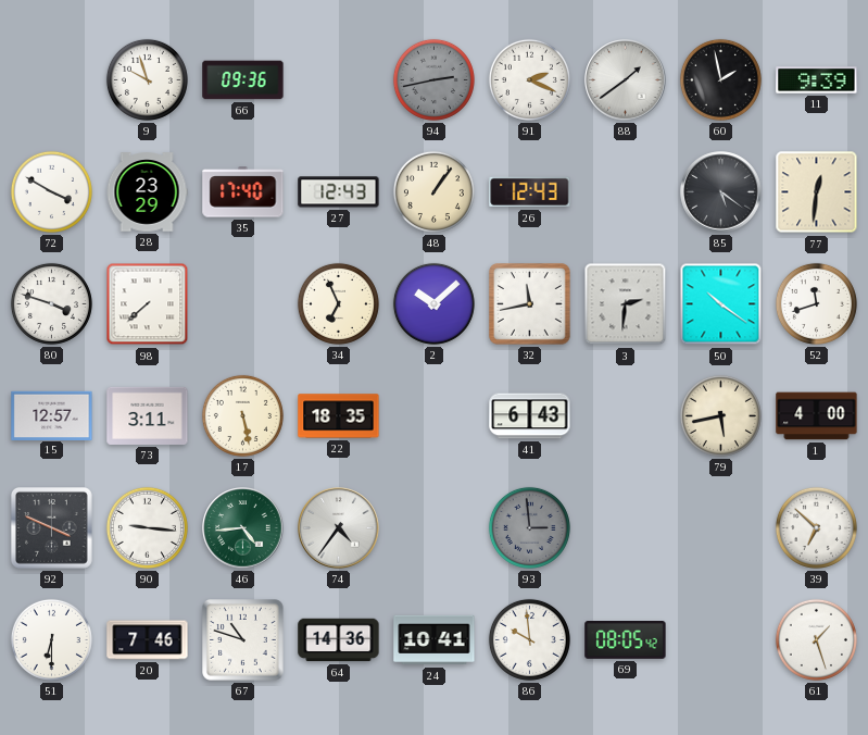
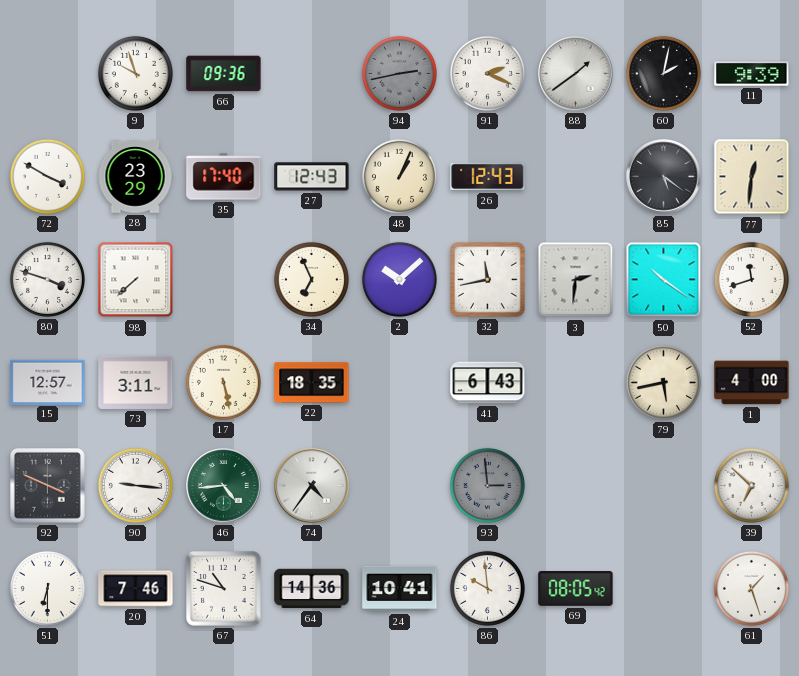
60: 1:58 -> 2:02
48: 1:06 -> 1:04
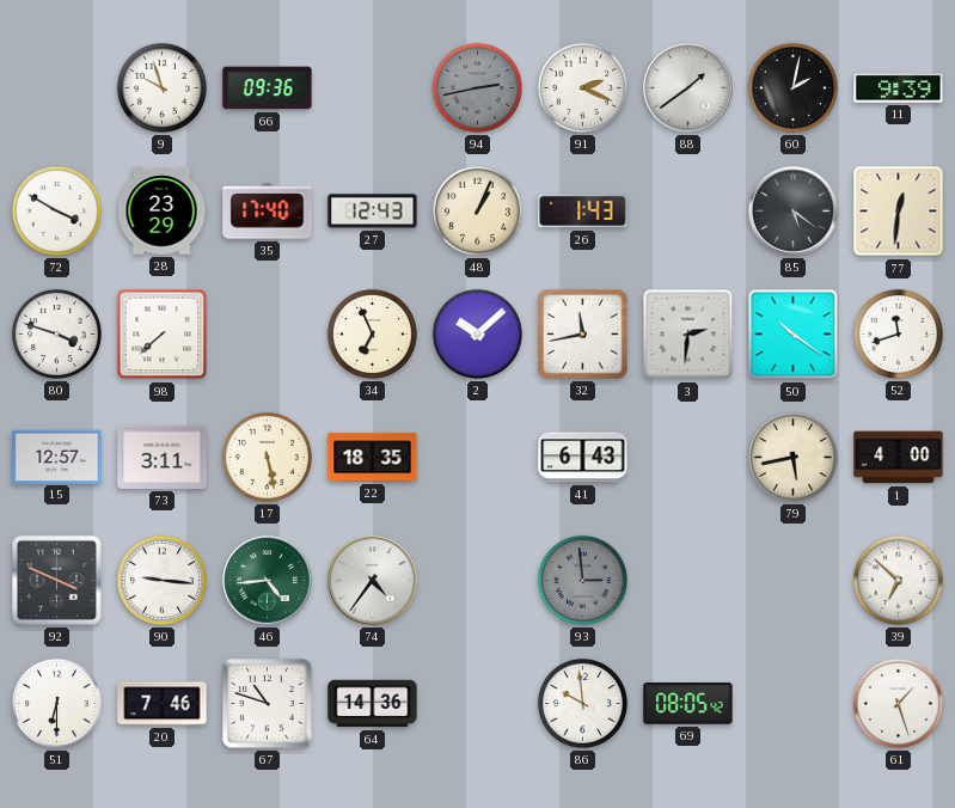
26: 12:43 -> 1:43
24: 10:41 -> none
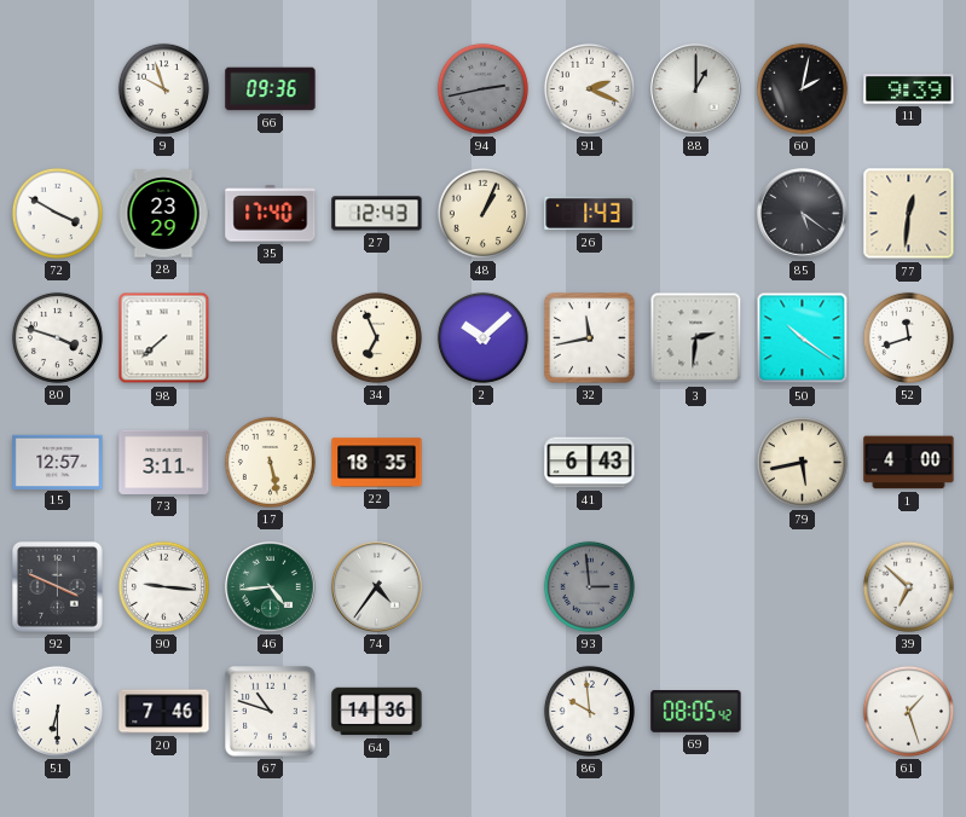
88: 1:39 -> 1:00
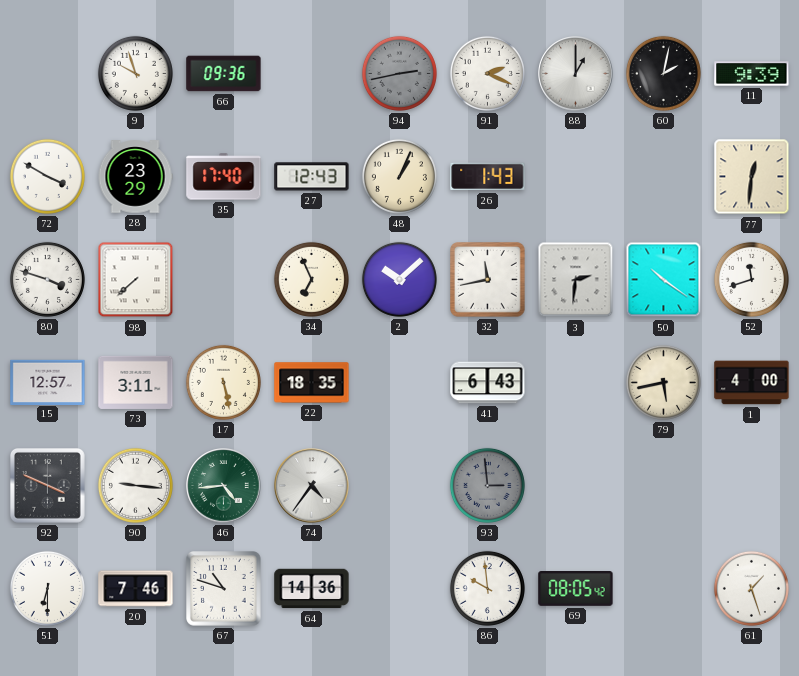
85: 5:21 -> none
39: 6:52 -> none
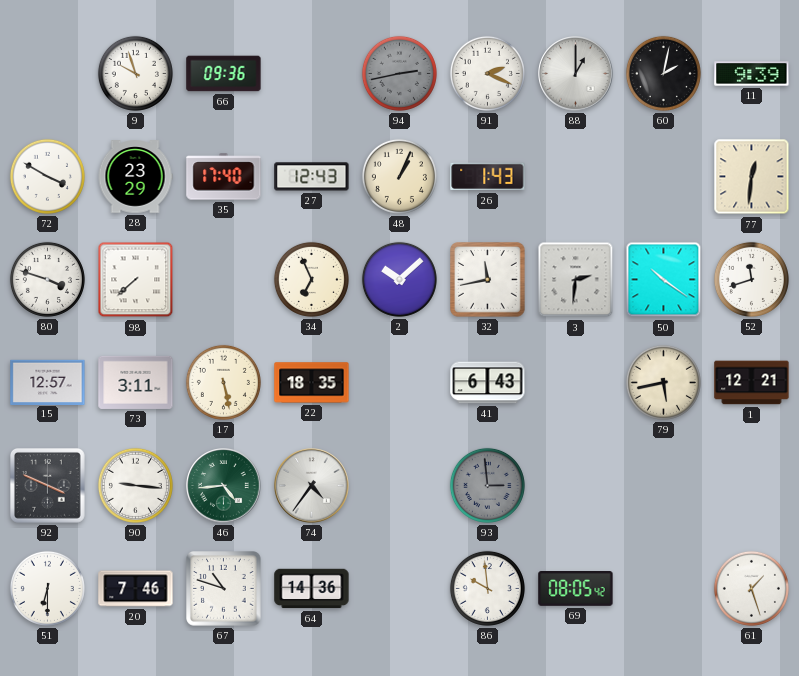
1: 4:00 -> 12:21
